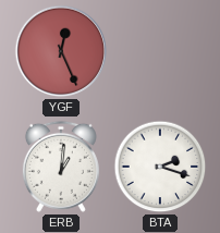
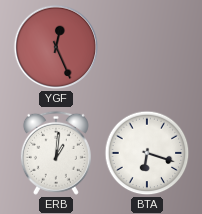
BTA: 2:18 -> 6:18
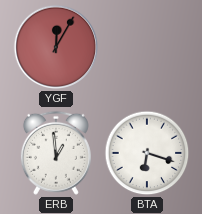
YGF: 12:26 -> 12:05
ERB: 1:01 -> 12:59
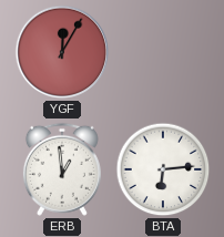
BTA: 6:18 -> 6:14
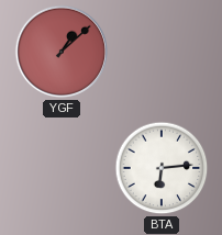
YGF: 12:05 -> 1:08
ERB: 12:59 -> none
